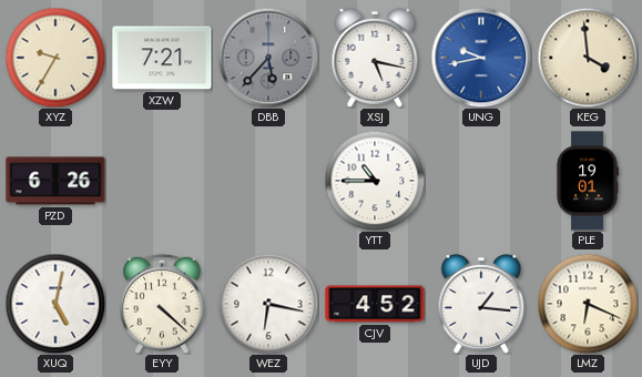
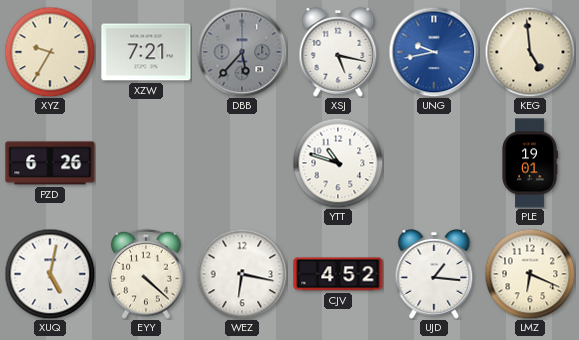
KEG: 3:59 -> 4:59
YTT: 10:45 -> 10:48
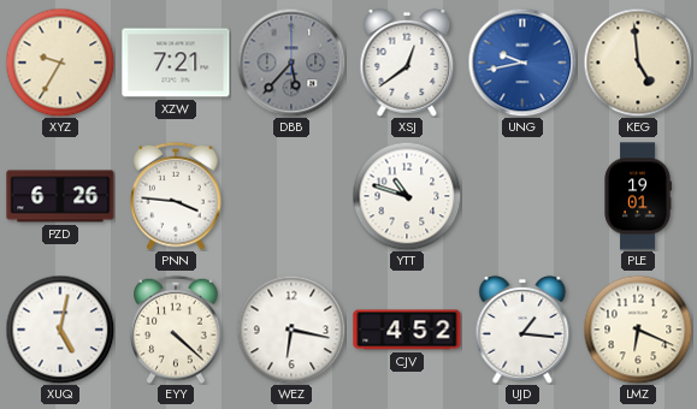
XSJ: 5:17 -> 12:39
PNN: none -> 3:46
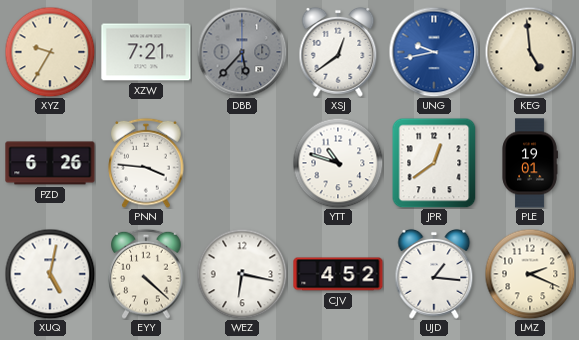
JPR: none -> 12:39
LMZ: 6:19 -> 2:19
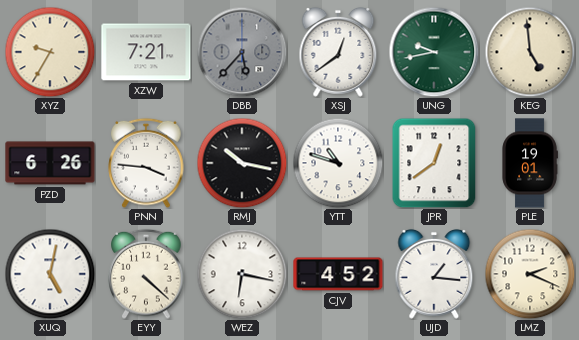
UNG dial: blue -> green
RMJ: none -> 10:17
